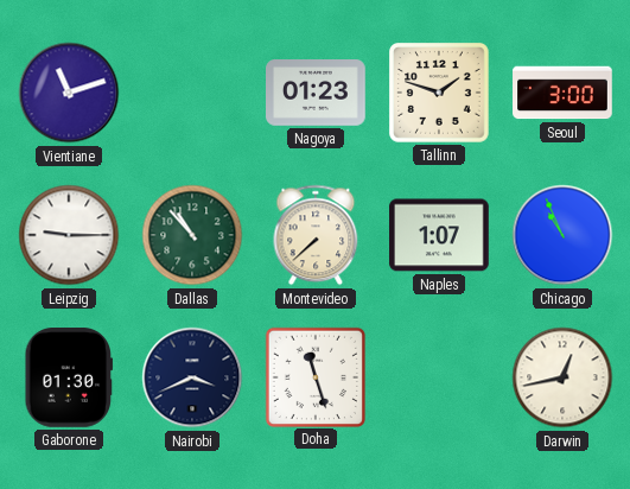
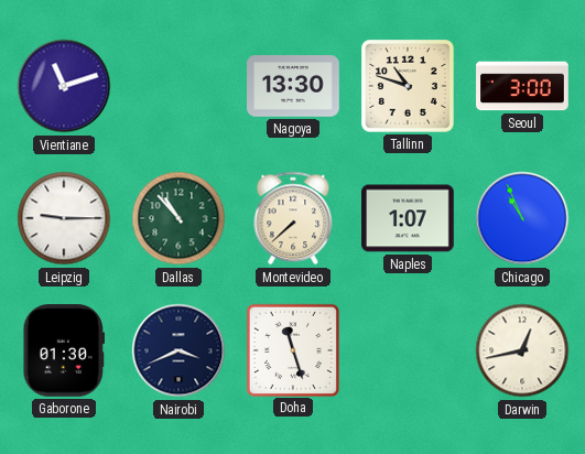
Nagoya: 01:23 -> 13:30
Tallinn: 1:48 -> 10:48
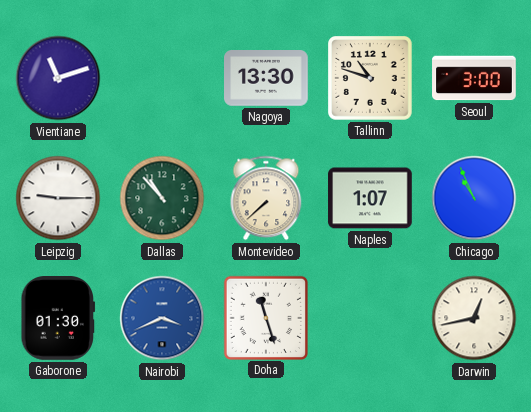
Nairobi dial: navy -> blue
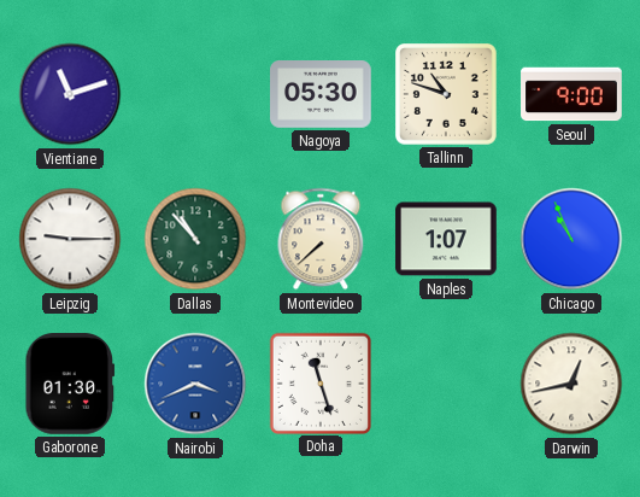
Nagoya: 13:30 -> 05:30
Seoul: 3:00 -> 9:00
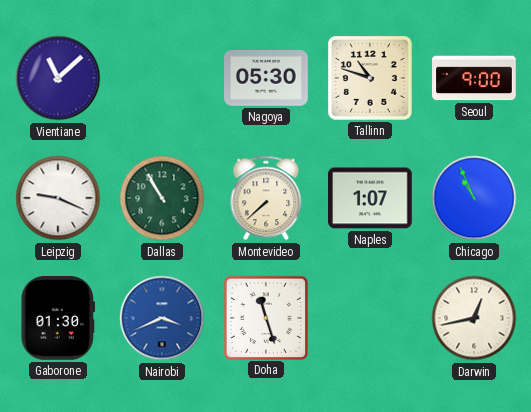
Vientiane: 11:12 -> 11:08
Leipzig: 9:15 -> 9:19
Dallas: 10:53 -> 10:55
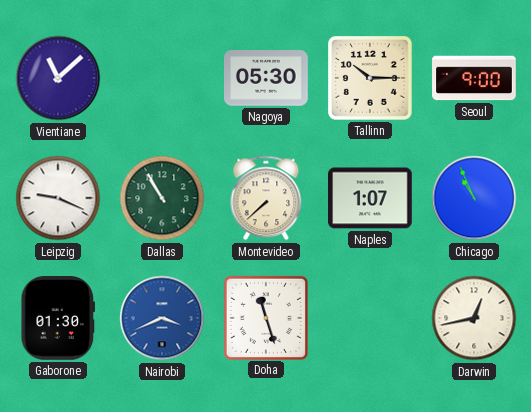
Tallinn: 10:48 -> 10:15
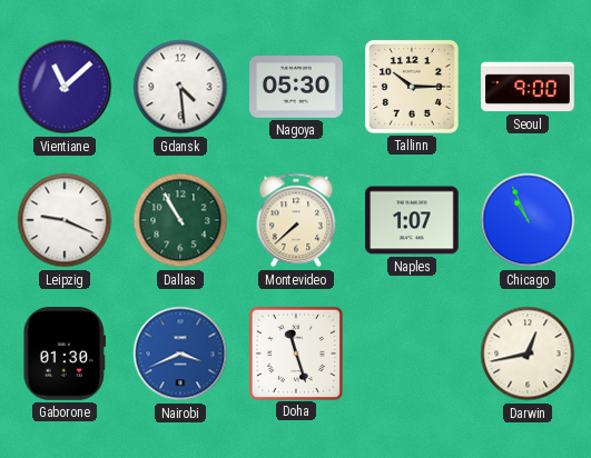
Gdansk: none -> 4:29
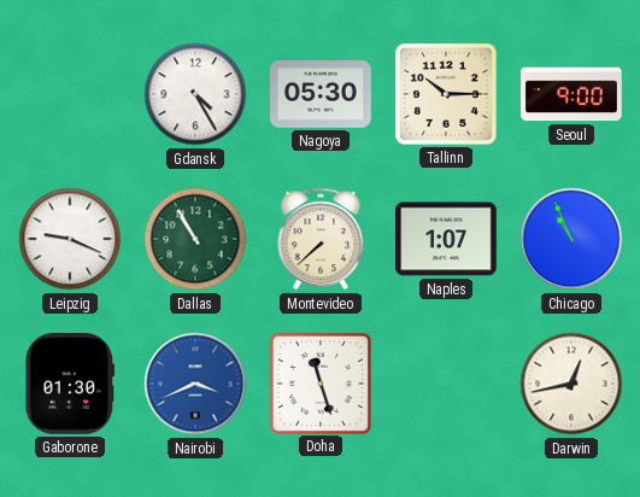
Vientiane: 11:08 -> none
Gdansk: 4:29 -> 4:25
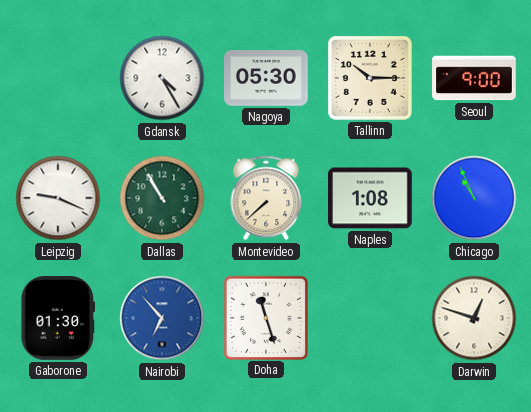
Naples: 1:07 -> 1:08
Nairobi: 3:41 -> 6:53
Darwin: 12:43 -> 12:48
